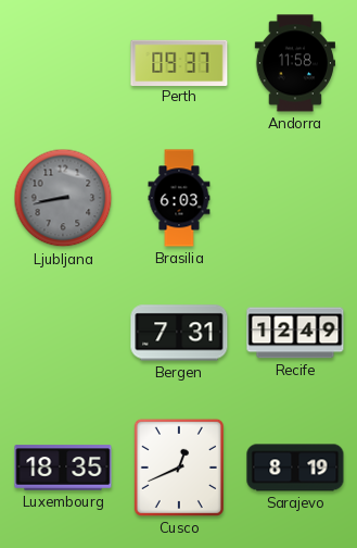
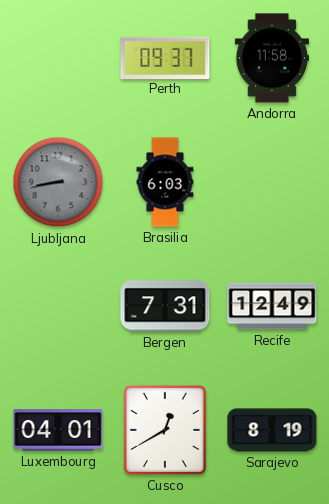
Luxembourg: 18:35 -> 04:01
Cusco: 12:41 -> 12:40
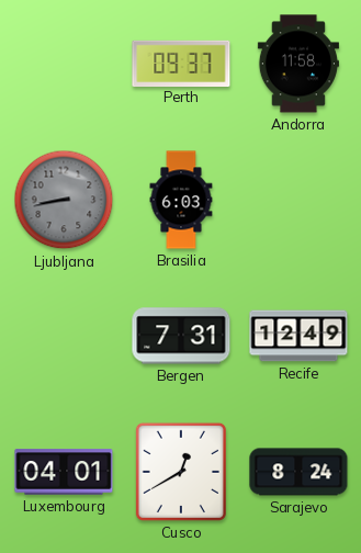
Sarajevo: 8:19 -> 8:24
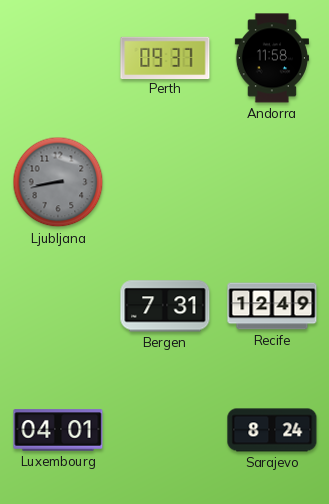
Brasilia: 6:03 -> none
Cusco: 12:40 -> none
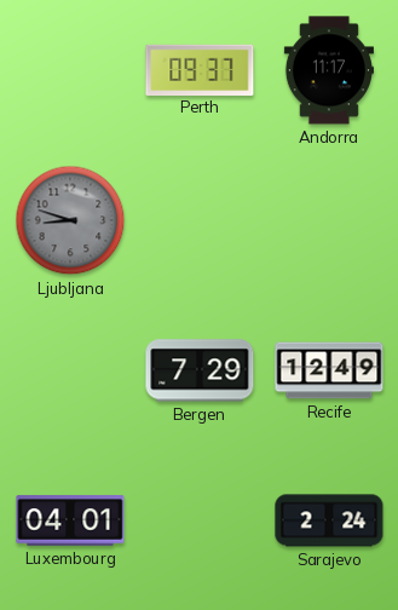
Andorra: 11:58 -> 11:17
Ljubljana: 8:43 -> 8:48
Bergen: 7:31 -> 7:29
Sarajevo: 8:24 -> 2:24
